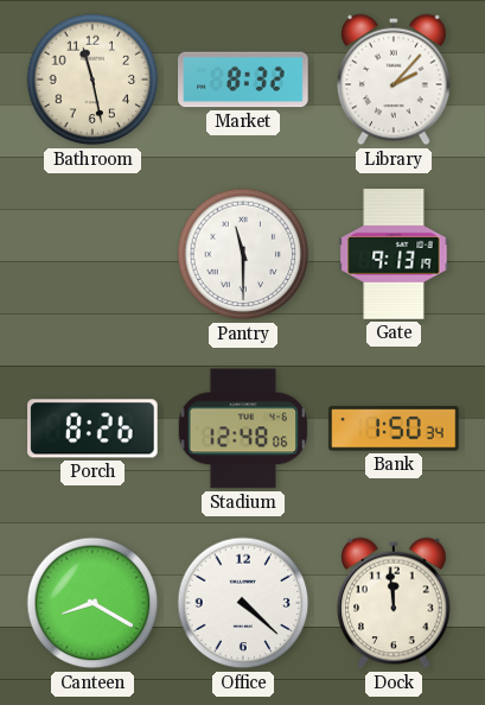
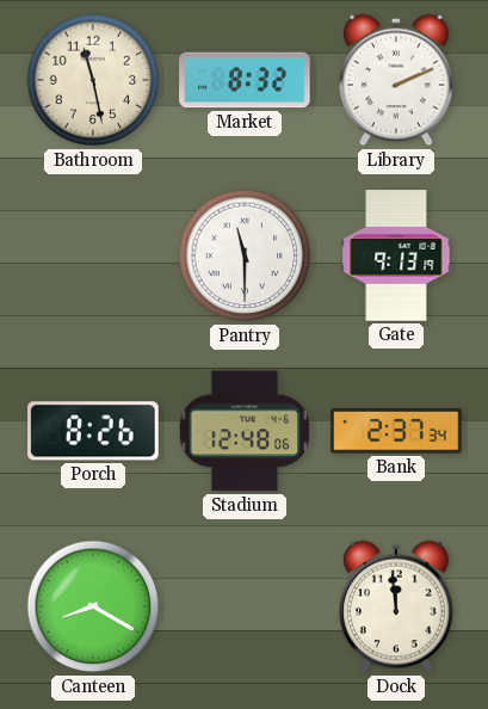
Library: 2:07 -> 2:11
Bank: 1:50 -> 2:37
Office: 4:22 -> none
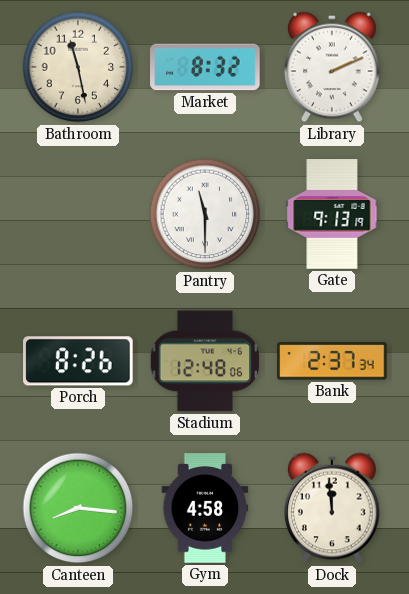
Canteen: 8:20 -> 8:16
Gym: none -> 4:58
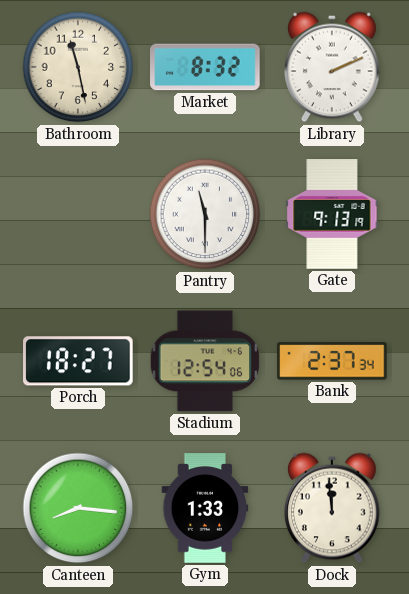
Porch: 8:26 -> 18:27
Stadium: 12:48 -> 12:54
Gym: 4:58 -> 1:33
